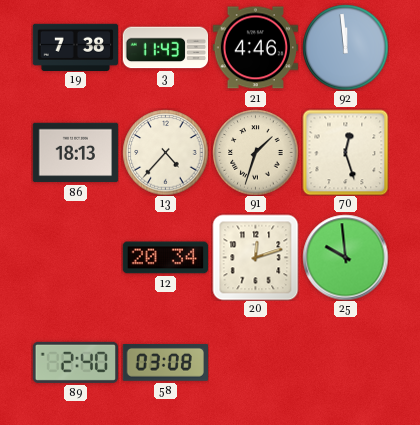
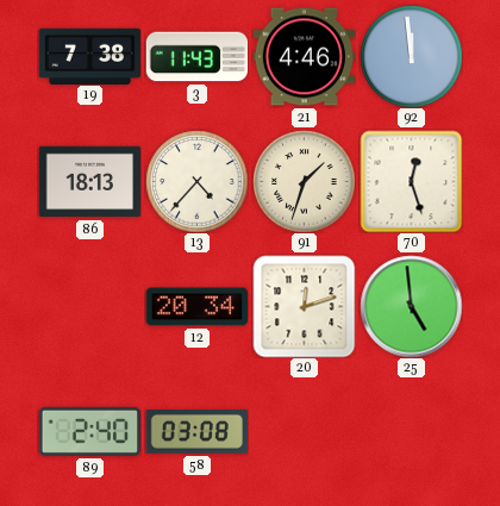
25: 9:59 -> 4:59
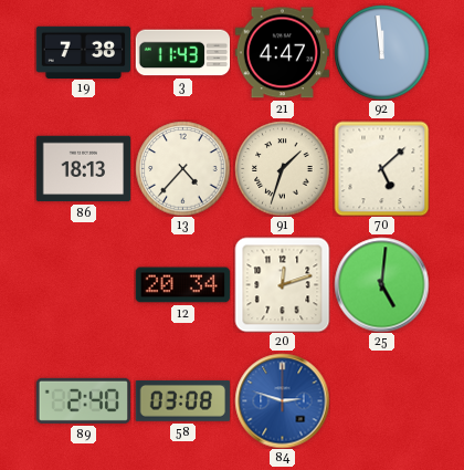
21: 4:46 -> 4:47
70: 12:27 -> 5:08
25: 4:59 -> 5:01
84: none -> 2:48
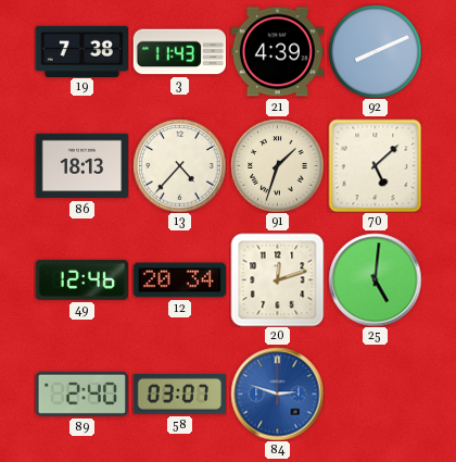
21: 4:47 -> 4:39
92: 11:59 -> 8:11
49: none -> 12:46
58: 03:08 -> 03:07
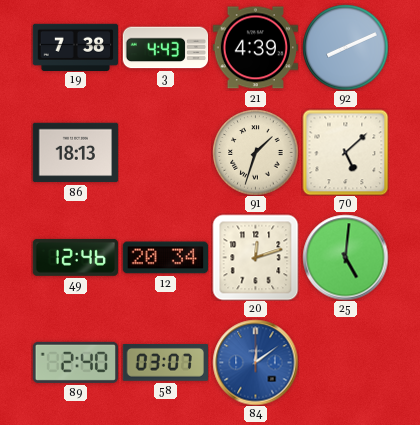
3: 11:43 -> 4:43
13: 4:37 -> none
84: 2:48 -> 12:09
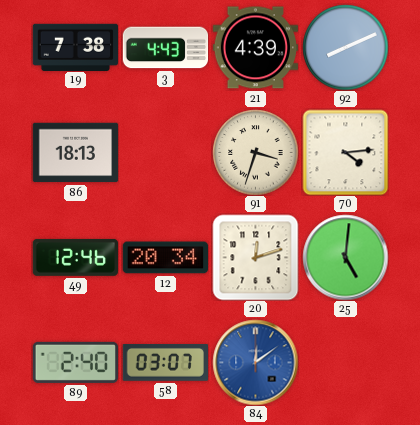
91: 1:33 -> 3:33
70: 5:08 -> 4:14
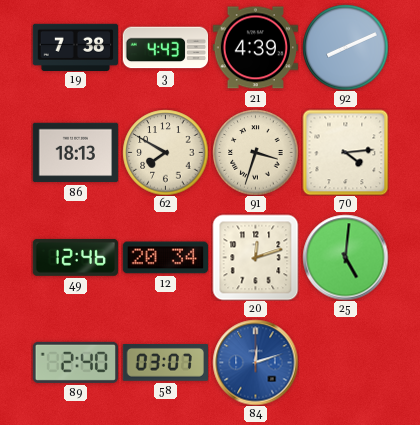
62: none -> 7:50
84: 12:09 -> 12:12
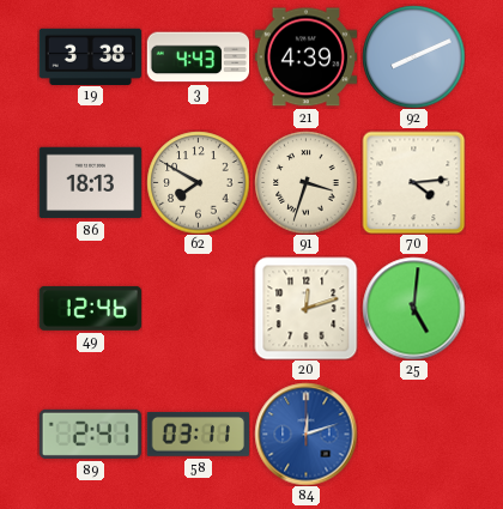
19: 7:38 -> 3:38
12: 20:34 -> none
89: 2:40 -> 2:41
58: 03:07 -> 03:11
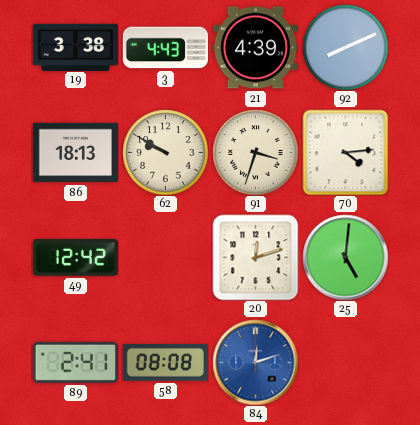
62: 7:50 -> 9:50
49: 12:46 -> 12:42
58: 03:11 -> 08:08
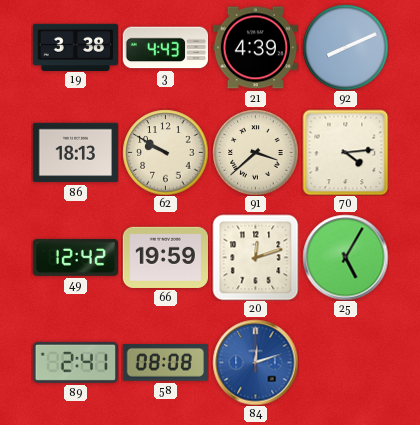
91: 3:33 -> 3:38
66: none -> 19:59
25: 5:01 -> 5:05
